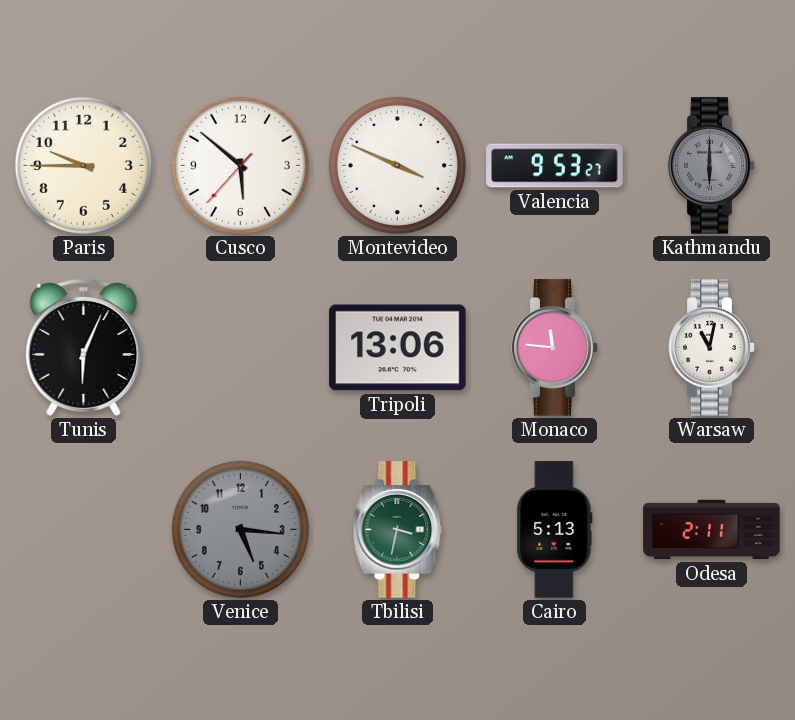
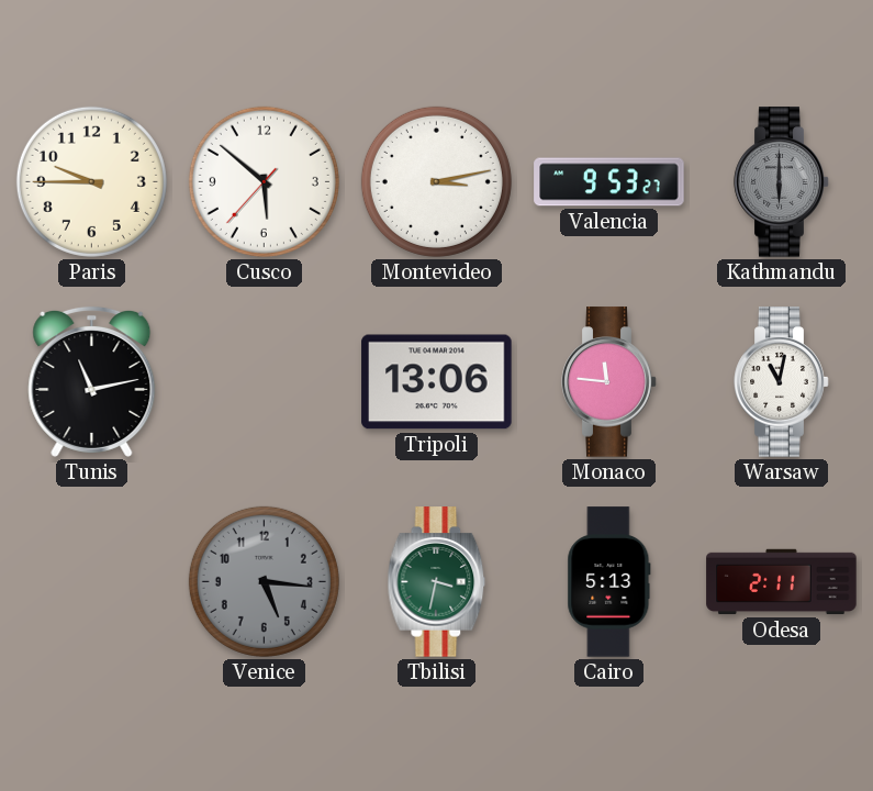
Montevideo: 3:49 -> 3:13
Tunis: 6:04 -> 11:13
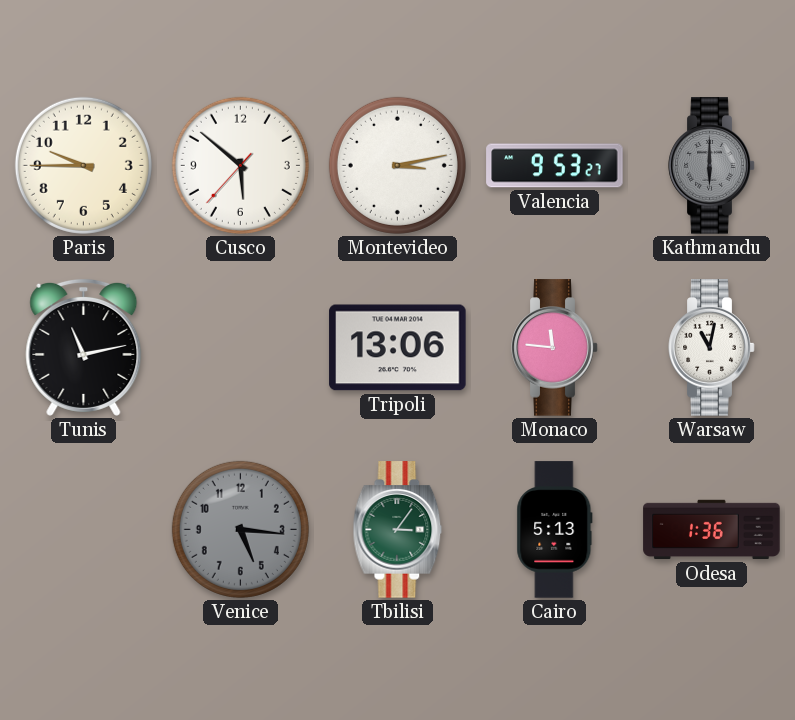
Tbilisi: 3:32 -> 3:06
Odesa: 2:11 -> 1:36
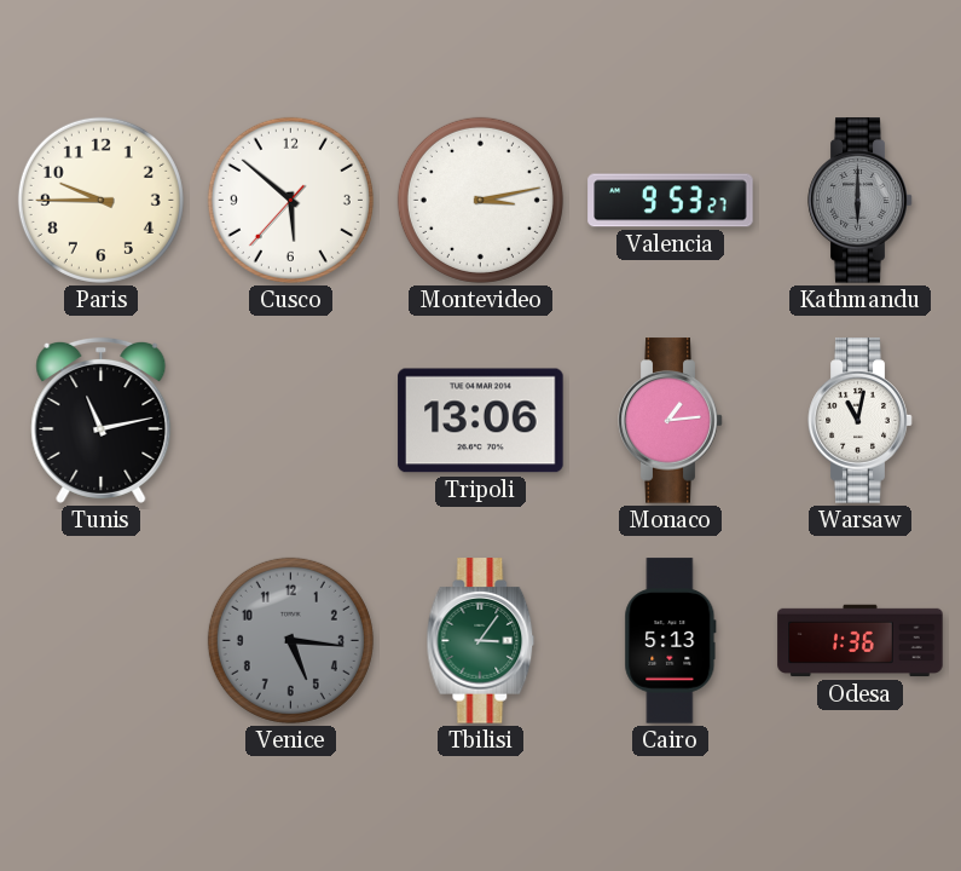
Monaco: 11:46 -> 1:14
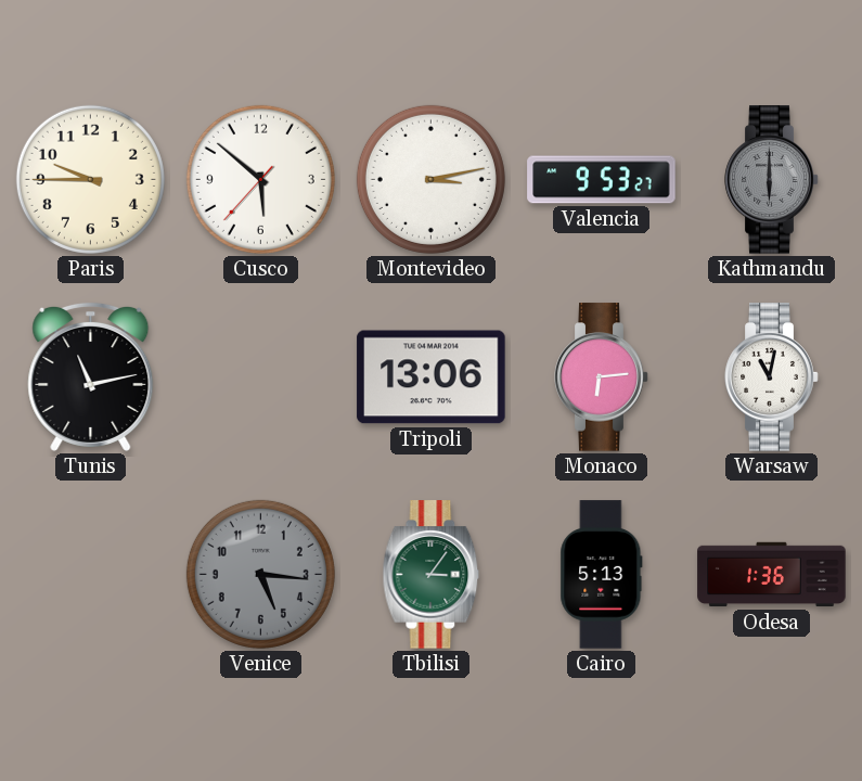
Monaco: 1:14 -> 6:14
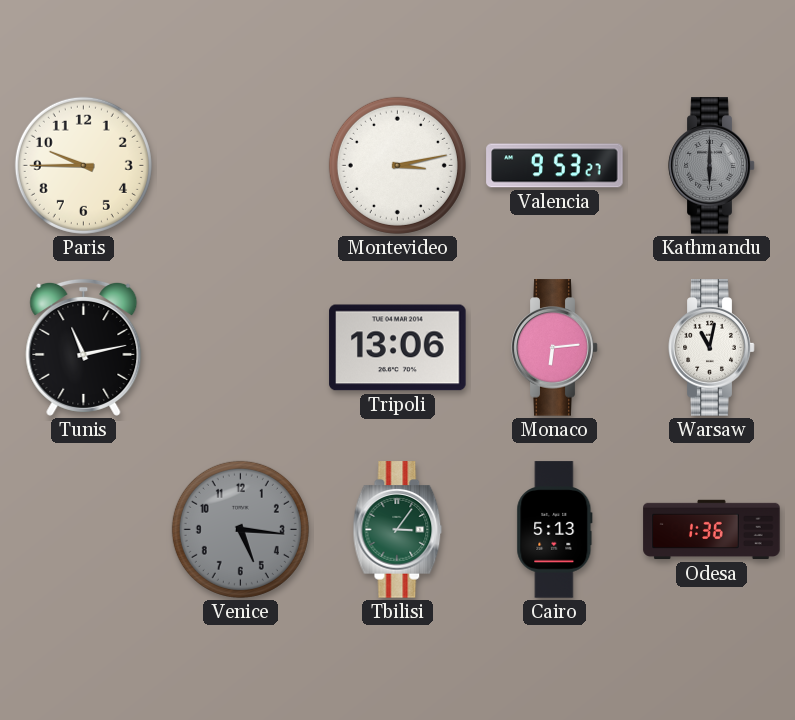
Cusco: 5:51 -> none
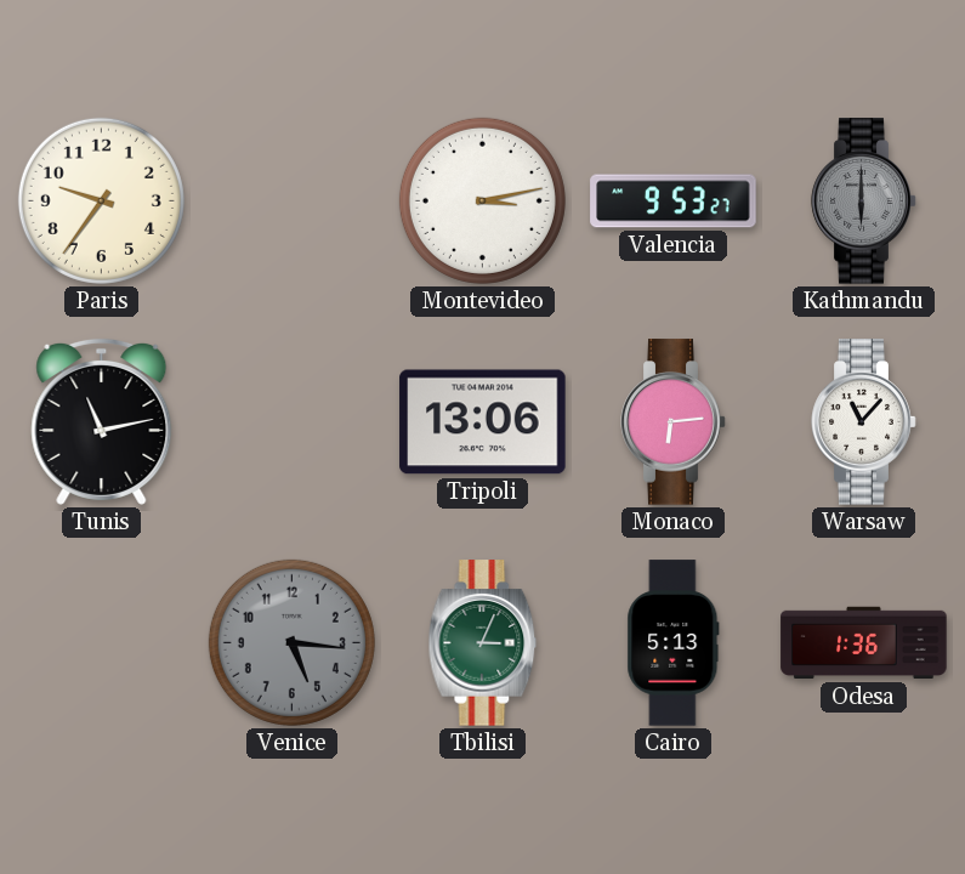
Paris: 9:45 -> 9:36
Warsaw: 11:02 -> 11:07
Tbilisi: 3:06 -> 3:04
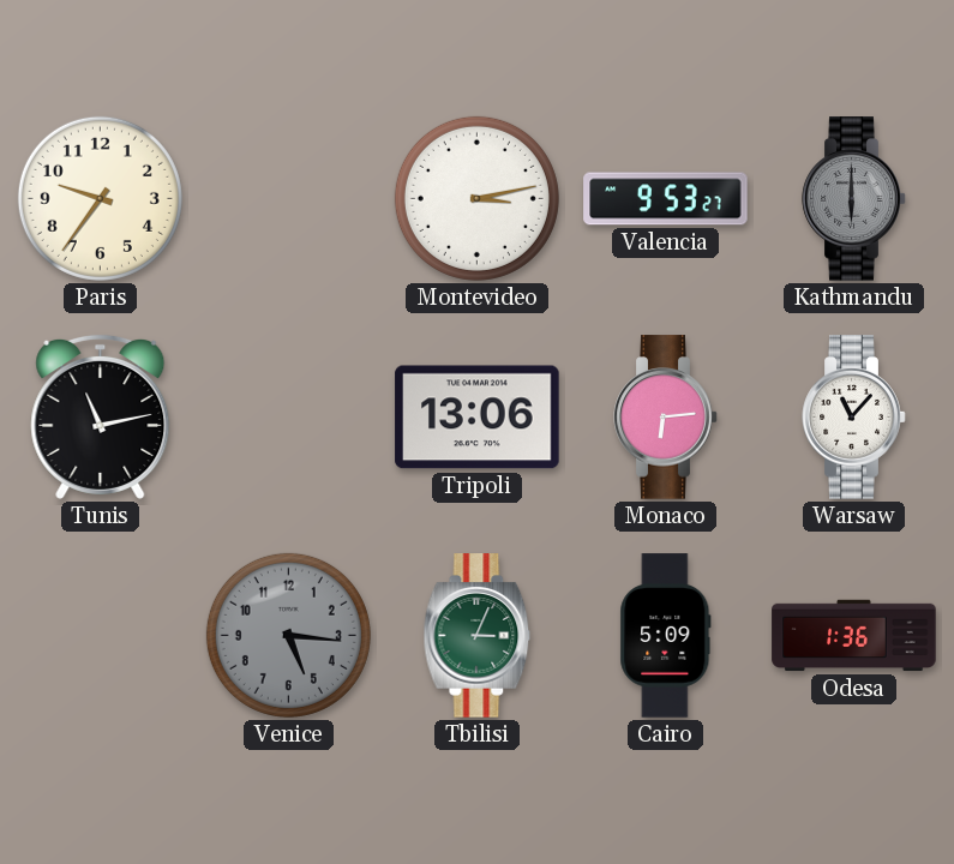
Cairo: 5:13 -> 5:09
